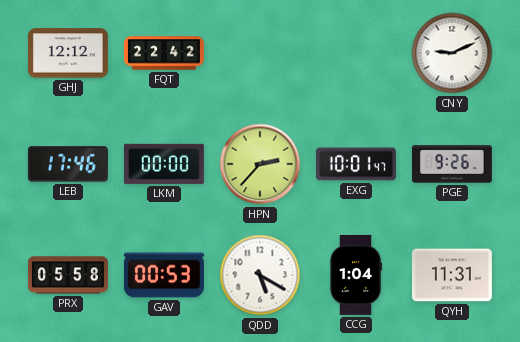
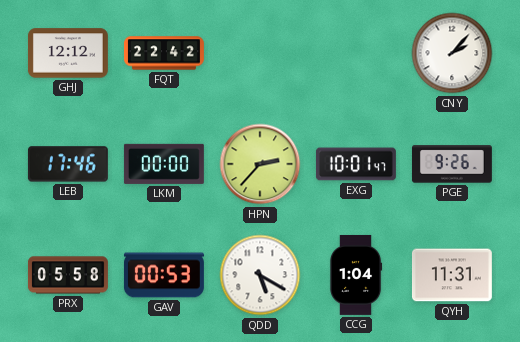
CNY: 9:11 -> 2:07
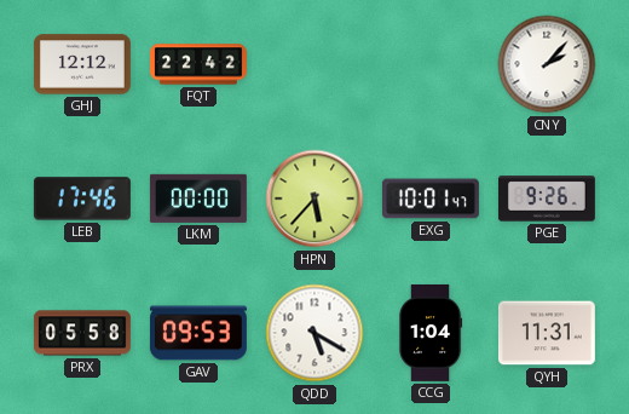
HPN: 2:37 -> 5:37
GAV: 00:53 -> 09:53
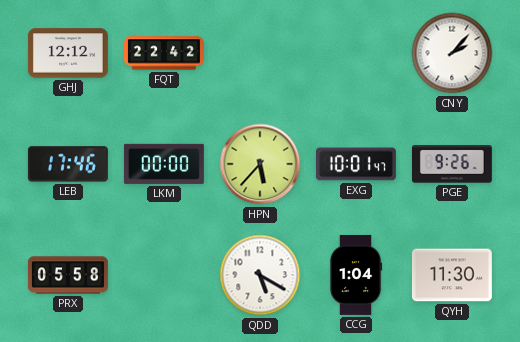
GAV: 09:53 -> none
QYH: 11:31 -> 11:30
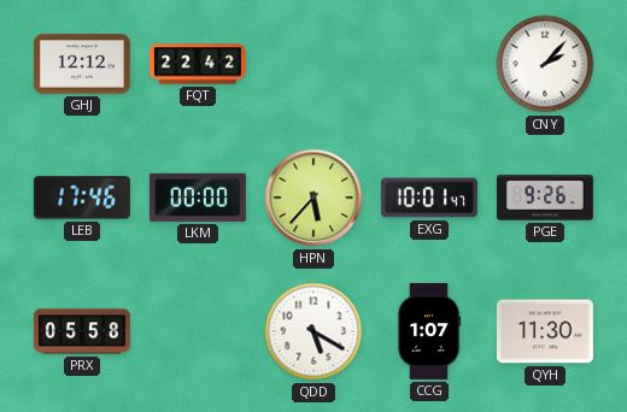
CCG: 1:04 -> 1:07
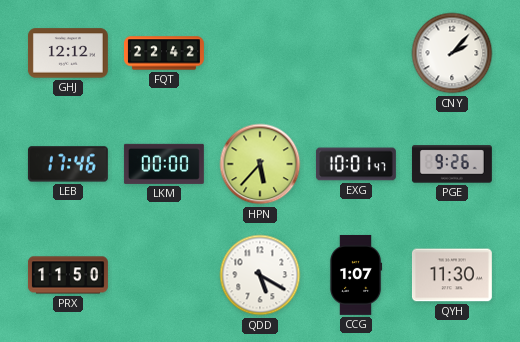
PRX: 05:58 -> 11:50
